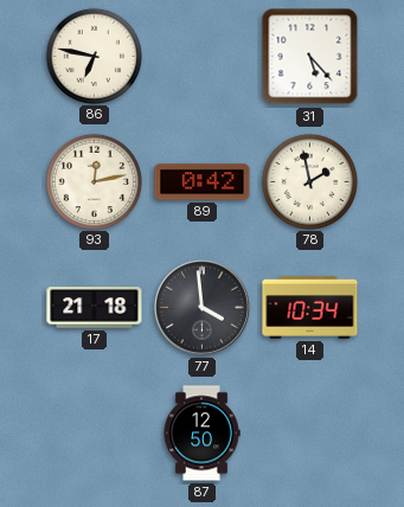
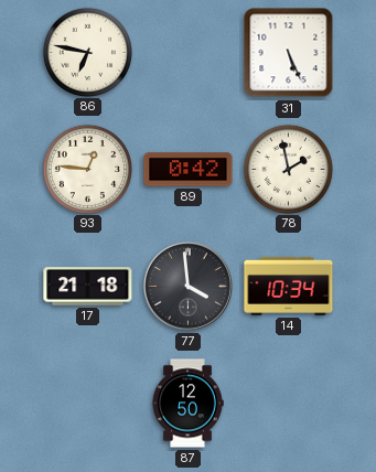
31: 5:23 -> 5:26
93: 12:13 -> 12:46
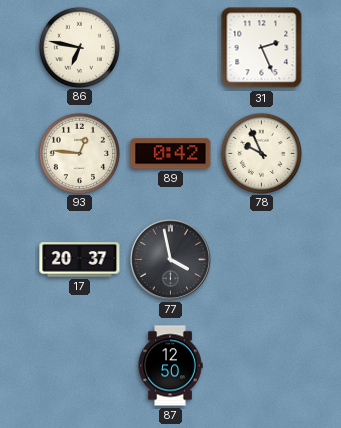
31: 5:26 -> 2:26
78: 1:58 -> 9:56
17: 21:18 -> 20:37
77: 3:59 -> 3:58
14: 10:34 -> none
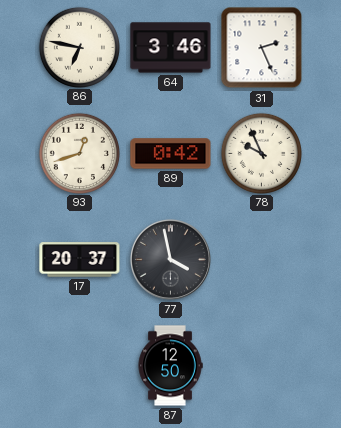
64: none -> 3:46
93: 12:46 -> 12:42
